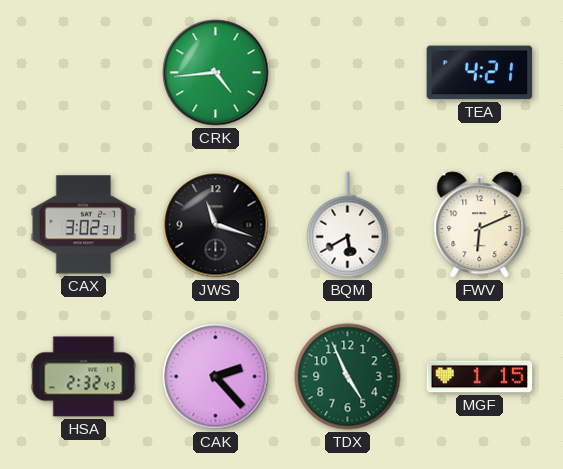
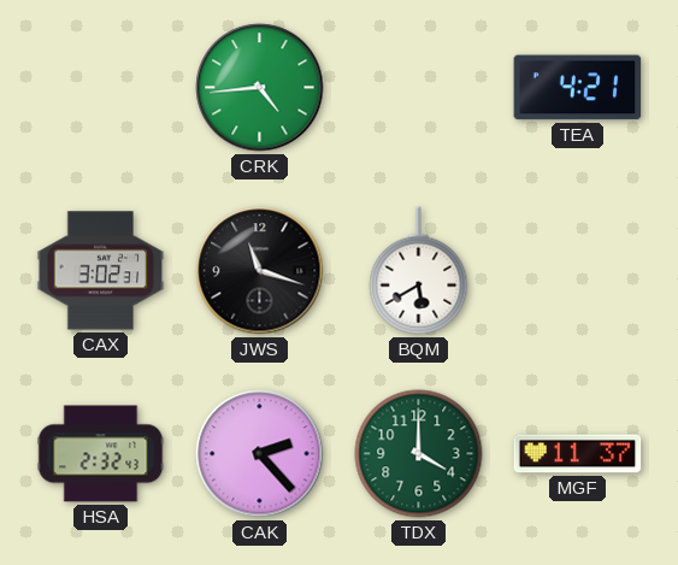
FWV: 6:11 -> none
TDX: 4:56 -> 4:00
MGF: 1:15 -> 11:37
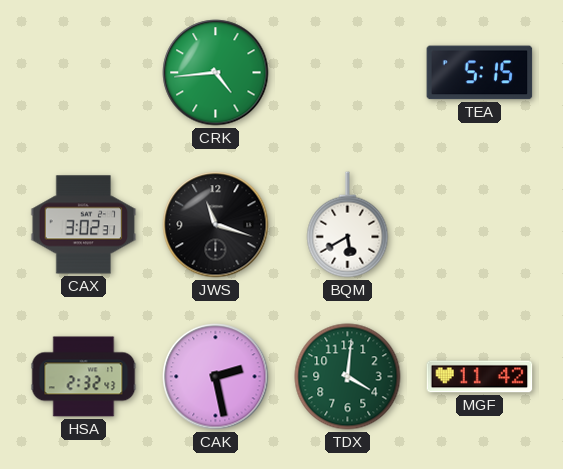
TEA: 4:21 -> 5:15
CAK: 2:23 -> 2:28
TDX: 4:00 -> 4:01
MGF: 11:37 -> 11:42
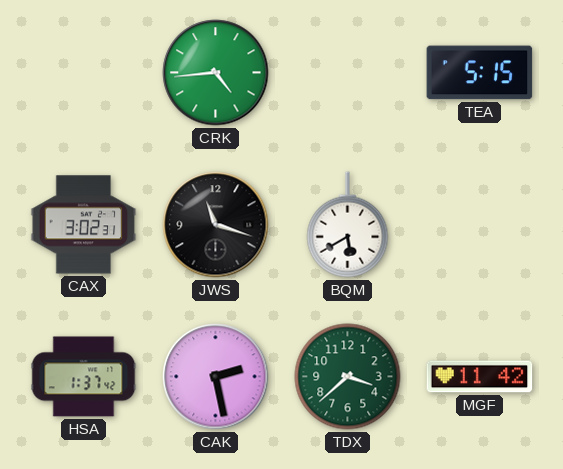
HSA: 2:32 -> 1:37
TDX: 4:01 -> 3:38
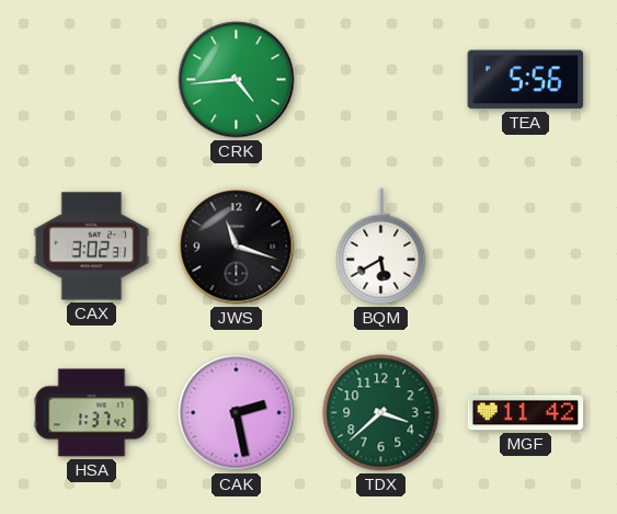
TEA: 5:15 -> 5:56
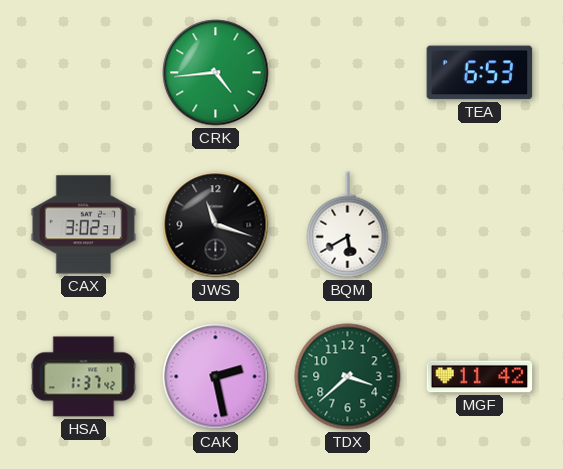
TEA: 5:56 -> 6:53
